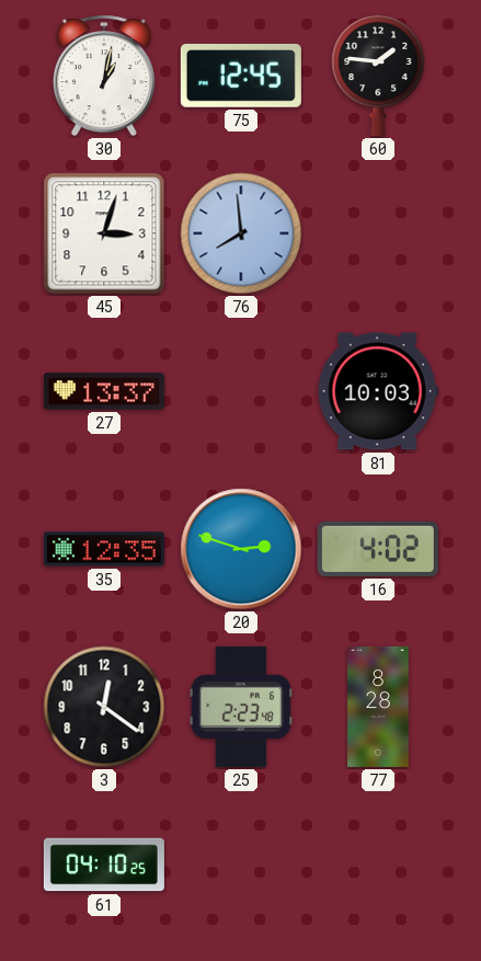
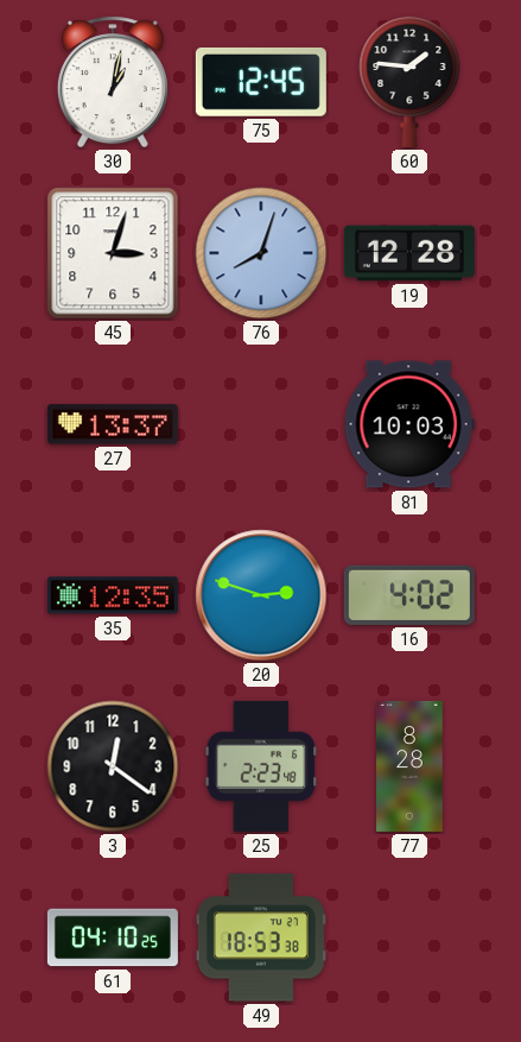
76: 7:59 -> 8:03
19: none -> 12:28
49: none -> 18:53
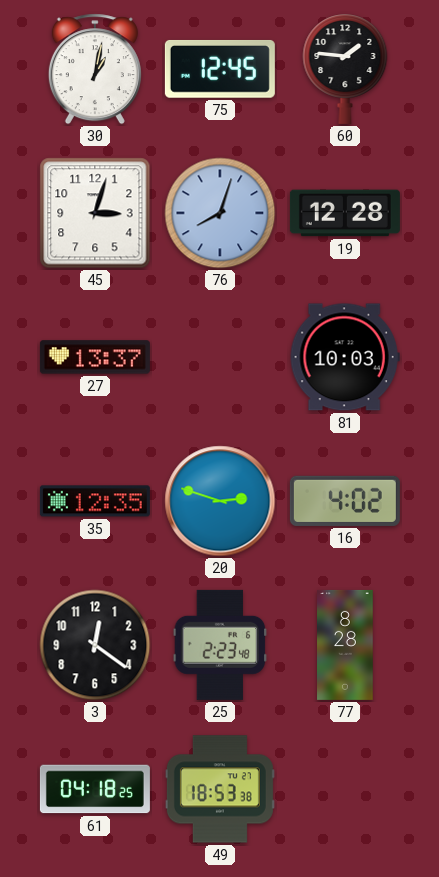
61: 04:10 -> 04:18
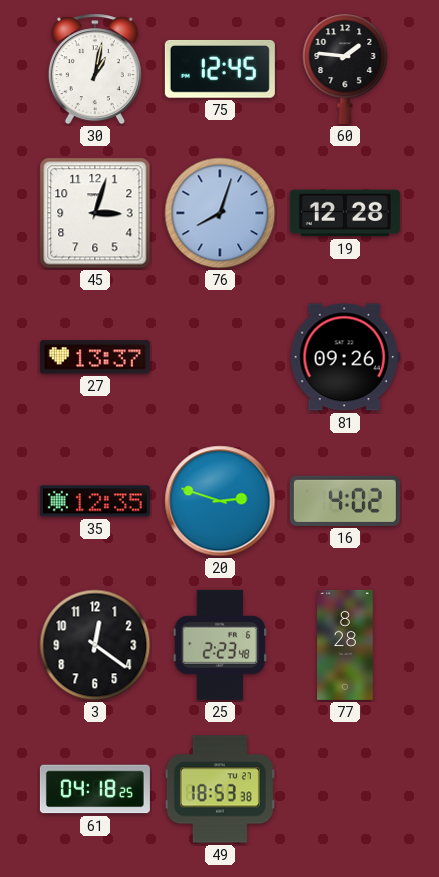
81: 10:03 -> 09:26
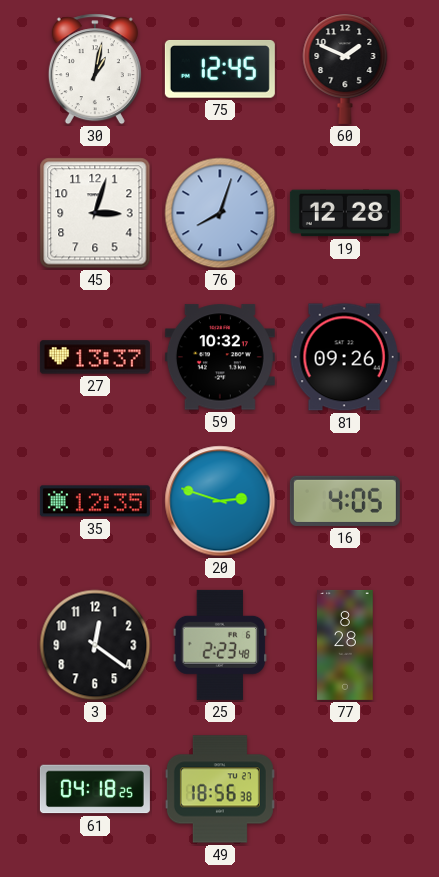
60: 1:46 -> 1:49
59: none -> 10:32
16: 4:02 -> 4:05
49: 18:53 -> 18:56
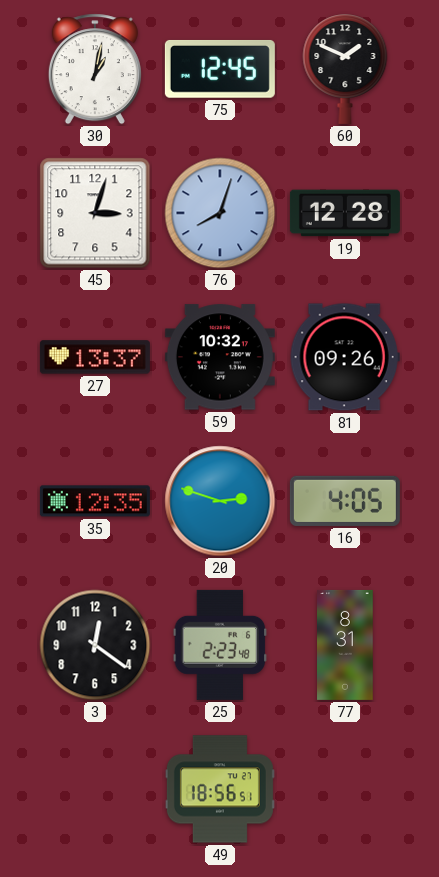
77: 8:28 -> 8:31
61: 04:18 -> none
49: 18:56:38 -> 18:56:51
